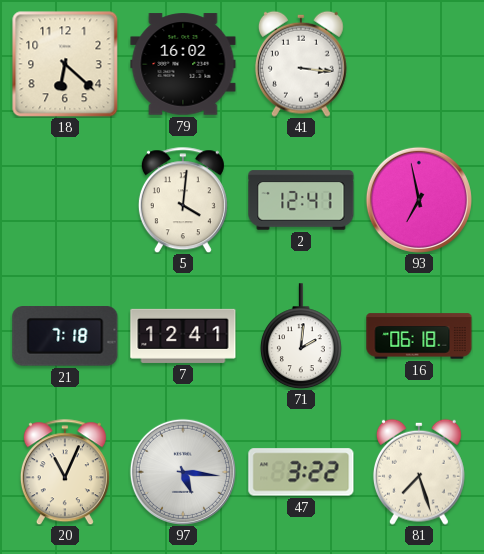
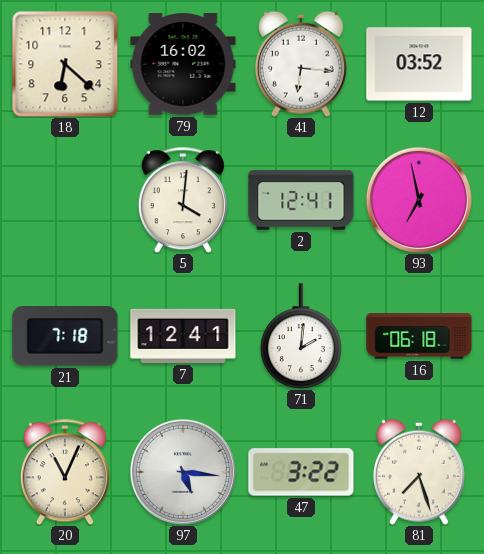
41: 3:16 -> 6:16
12: none -> 03:52
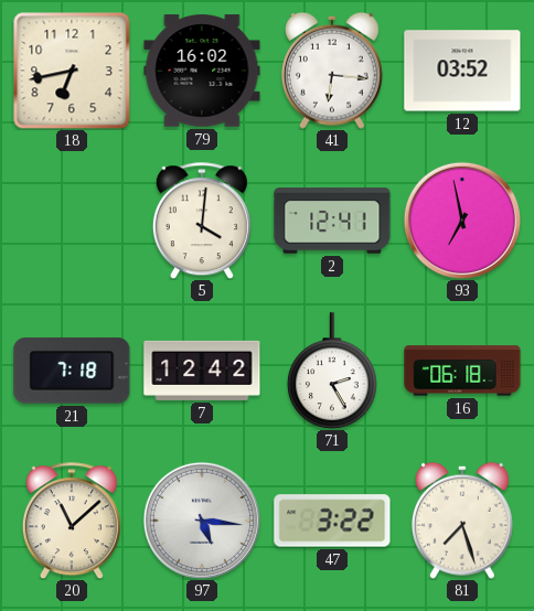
18: 6:22 -> 6:43
7: 12:41 -> 12:42
71: 2:01 -> 2:25
20: 11:04 -> 11:08
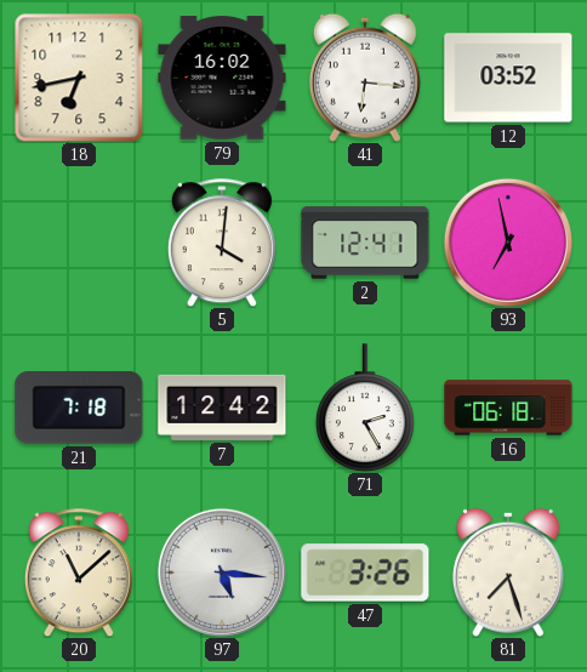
47: 3:22 -> 3:26
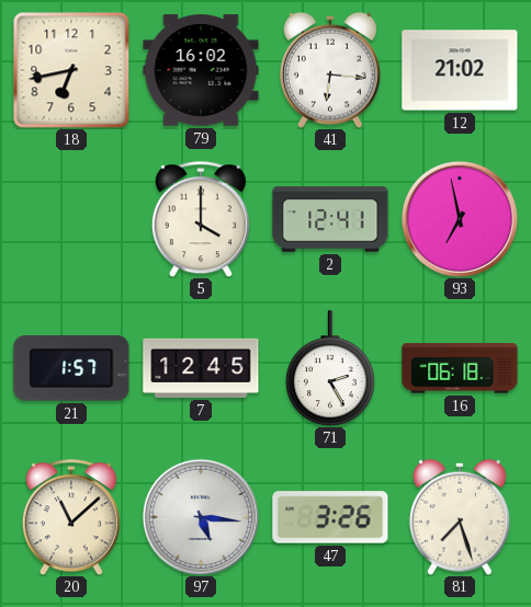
12: 03:52 -> 21:02
5: 4:01 -> 4:00
21: 7:18 -> 1:57
7: 12:42 -> 12:45
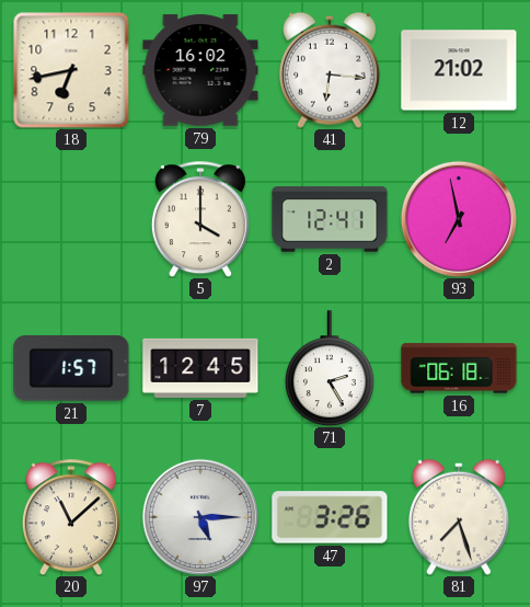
97: 5:16 -> 5:15
